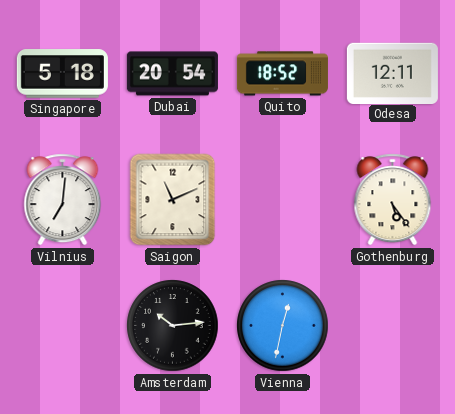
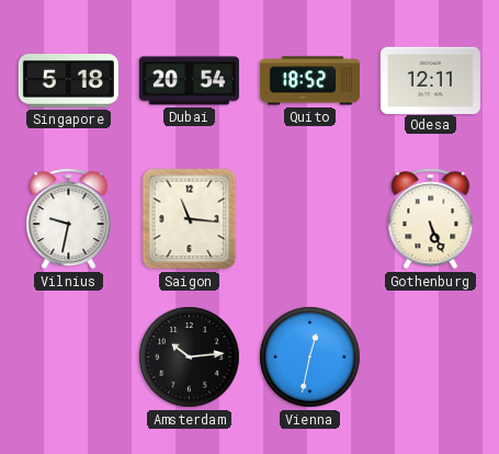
Vilnius: 7:01 -> 9:32
Saigon: 11:11 -> 11:16
Gothenburg: 5:24 -> 5:26
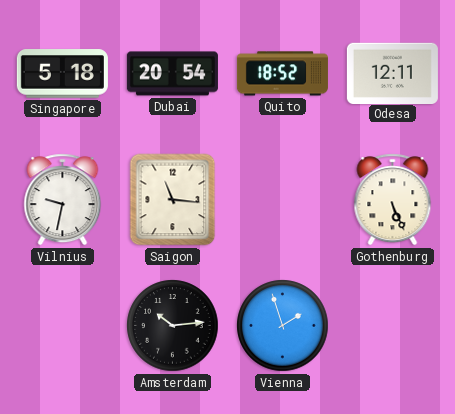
Vienna: 12:32 -> 1:57
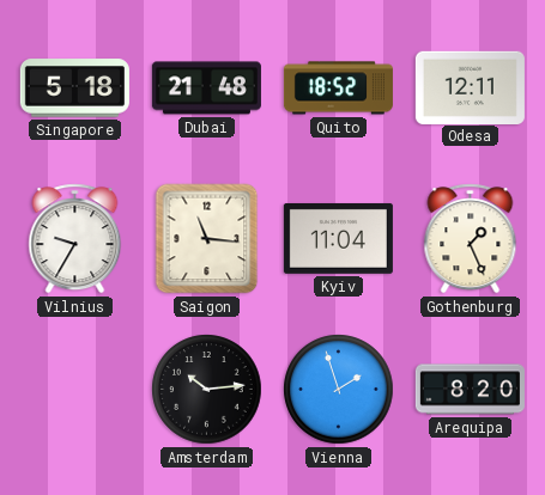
Dubai: 20:54 -> 21:48
Vilnius: 9:32 -> 9:35
Kyiv: none -> 11:04
Gothenburg: 5:26 -> 1:26
Arequipa: none -> 8:20
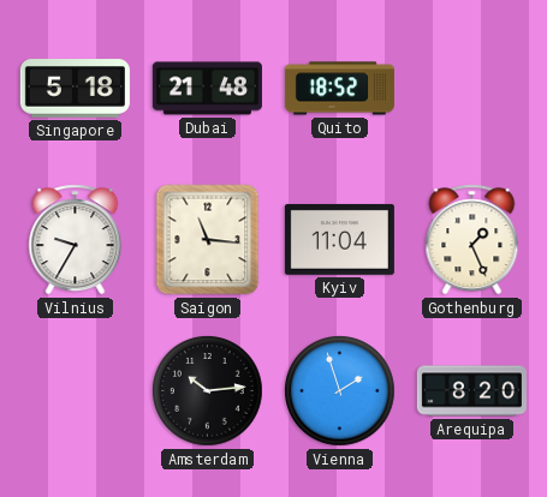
Odesa: 12:11 -> none
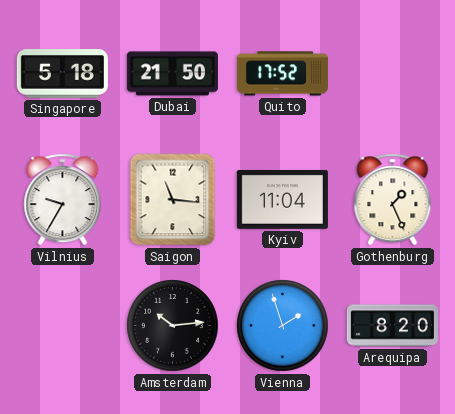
Dubai: 21:48 -> 21:50
Quito: 18:52 -> 17:52
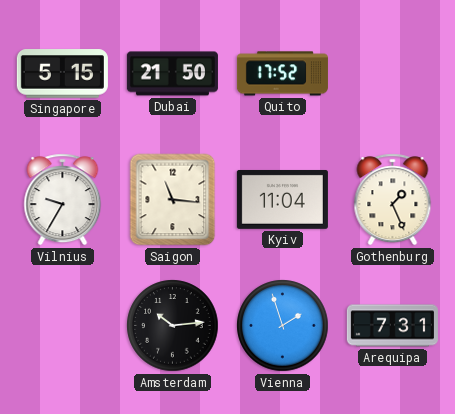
Singapore: 5:18 -> 5:15
Arequipa: 8:20 -> 7:31
